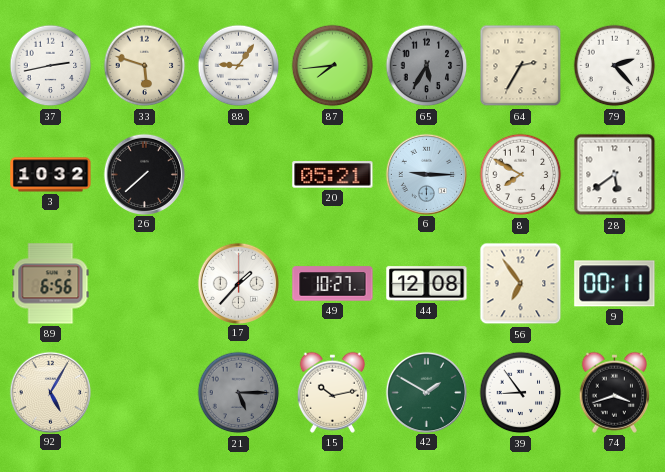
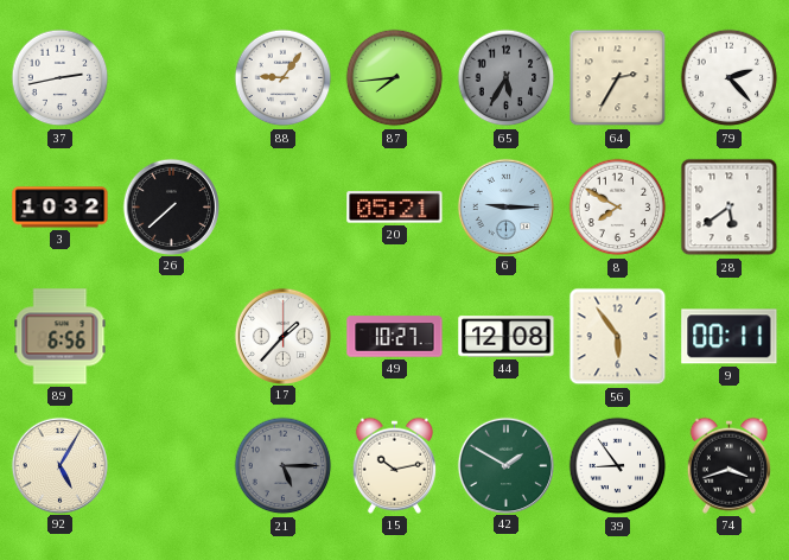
33: 5:48 -> none
56: 6:54 -> 5:54
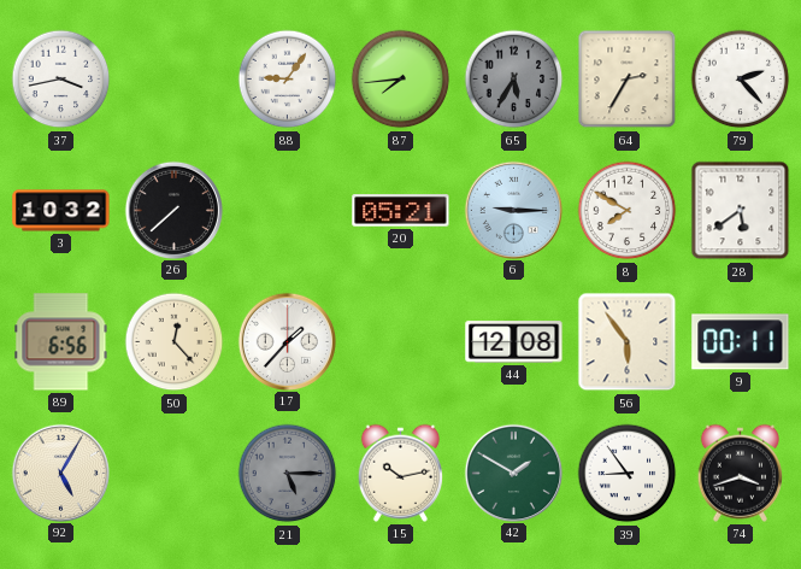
37: 2:43 -> 3:43
50: none -> 12:23
49: 10:27 -> none
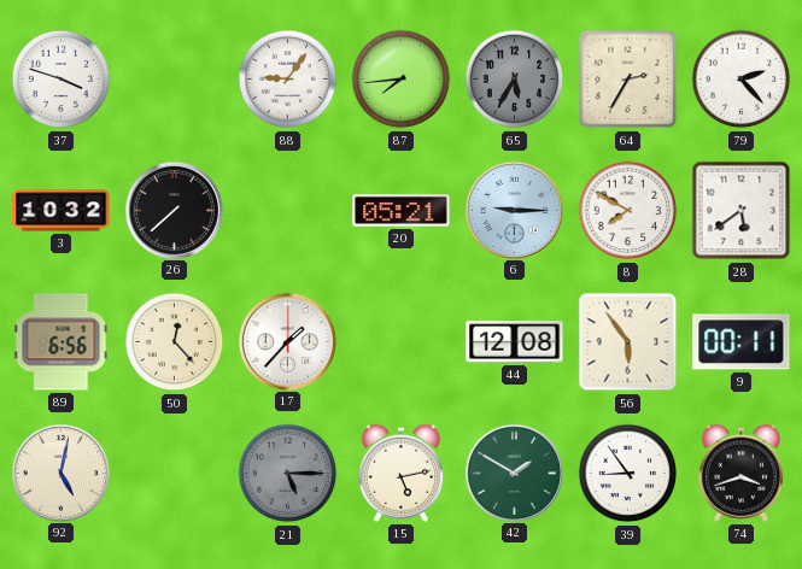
37: 3:43 -> 3:48
92: 5:05 -> 5:02
15: 10:13 -> 5:13
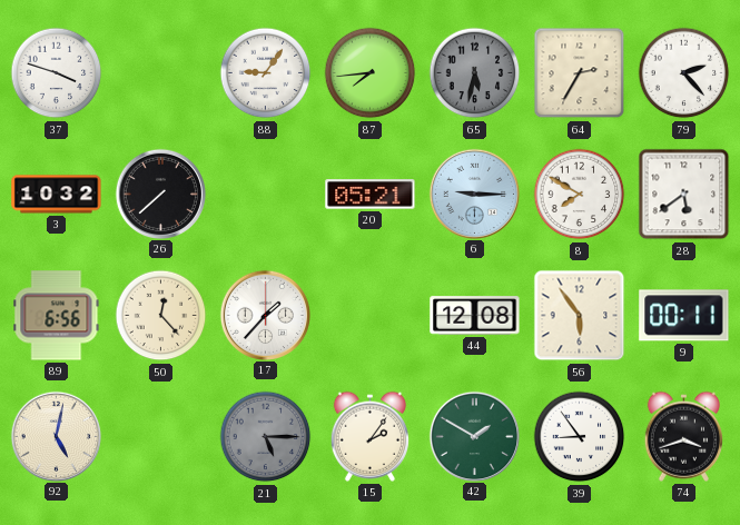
65: 5:35 -> 5:32
15: 5:13 -> 2:06
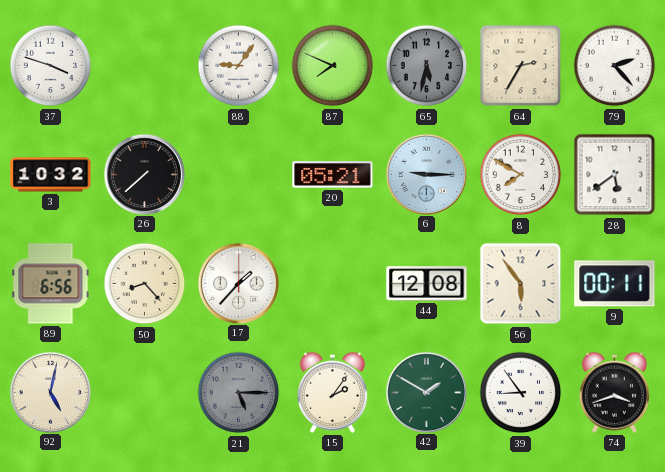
87: 7:44 -> 7:49
50: 12:23 -> 8:23
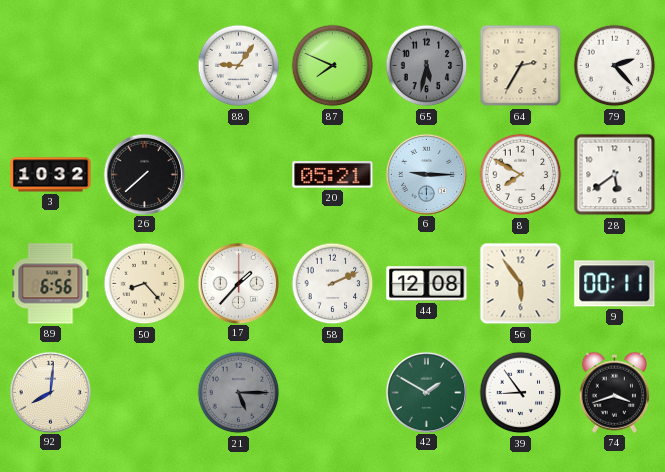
37: 3:48 -> none
58: none -> 2:11
92: 5:02 -> 8:01
15: 2:06 -> none
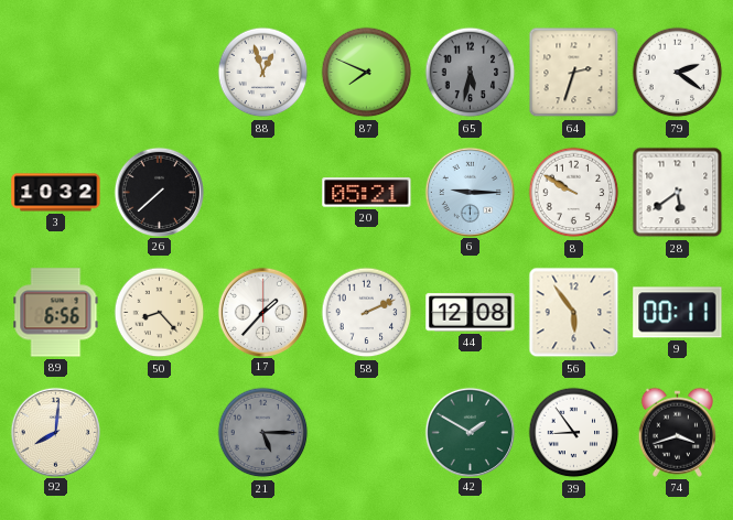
88: 9:06 -> 12:57
64: 2:35 -> 2:33
79: 2:23 -> 2:21
8: 7:50 -> 9:50
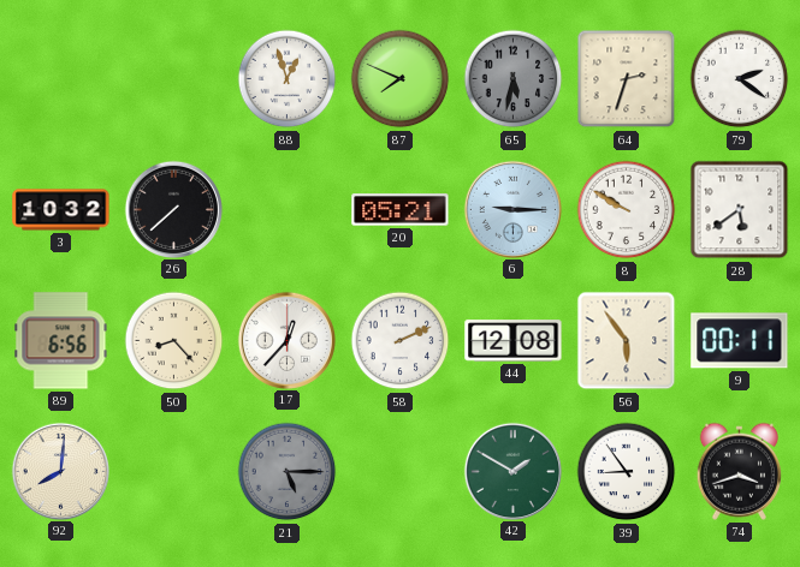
17: 1:37 -> 12:37
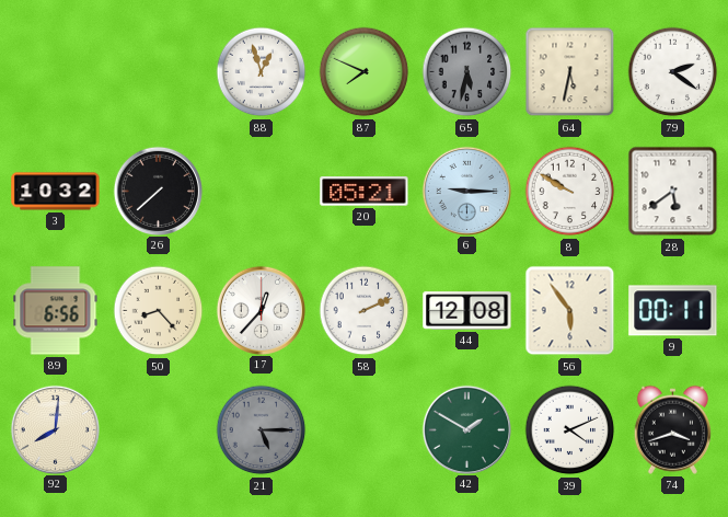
64: 2:33 -> 5:32
39: 8:54 -> 4:11
